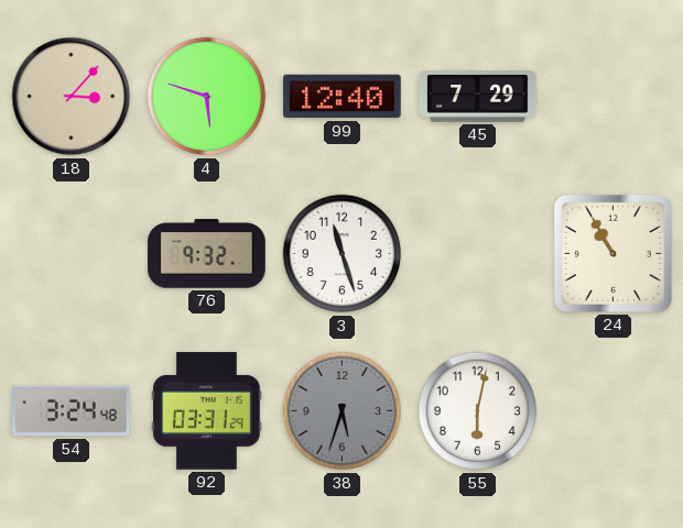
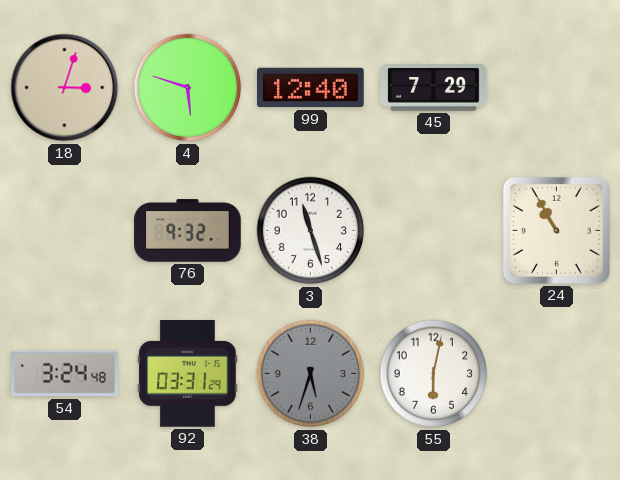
18: 3:07 -> 3:03
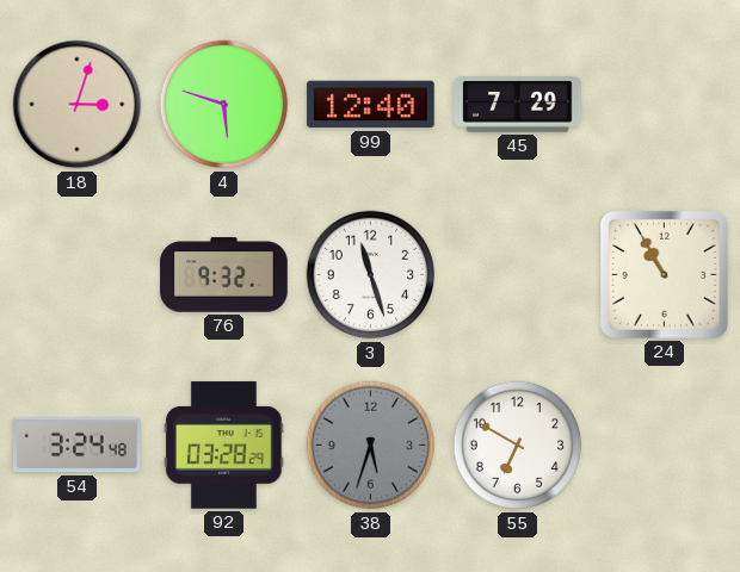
92: 03:31 -> 03:28
55: 6:02 -> 6:50
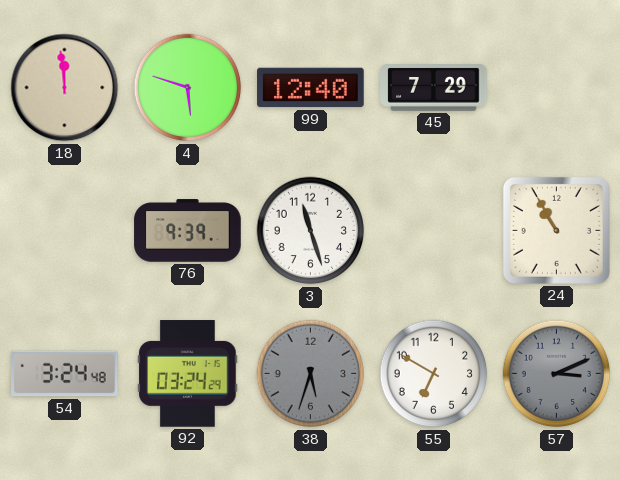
18: 3:03 -> 11:59
76: 9:32 -> 9:39
92: 03:28 -> 03:24
57: none -> 3:11
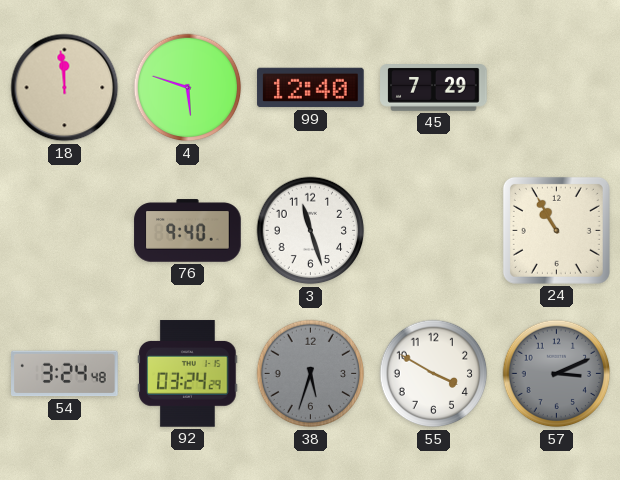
76: 9:39 -> 9:40
55: 6:50 -> 3:50
